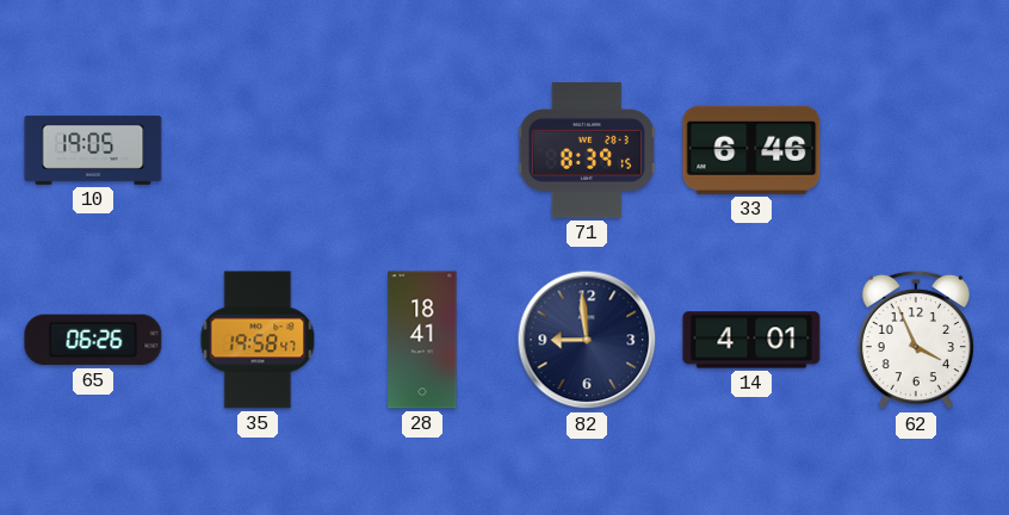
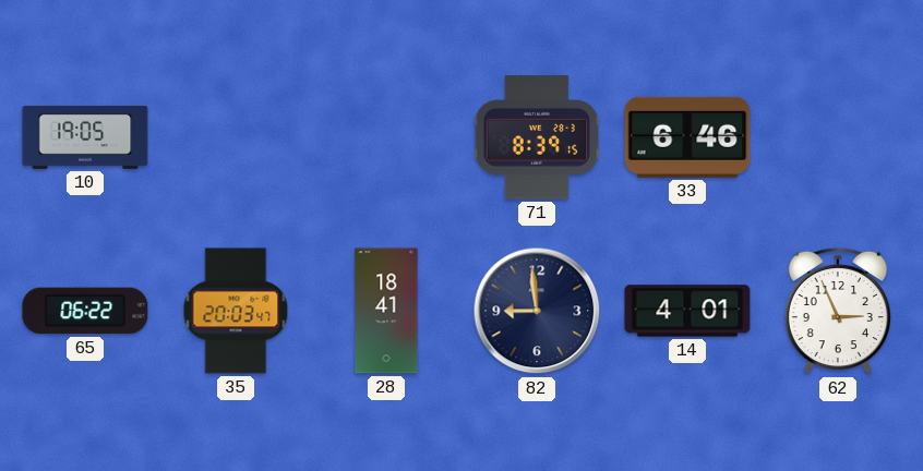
65: 06:26 -> 06:22
35: 19:58 -> 20:03
62: 3:56 -> 2:56
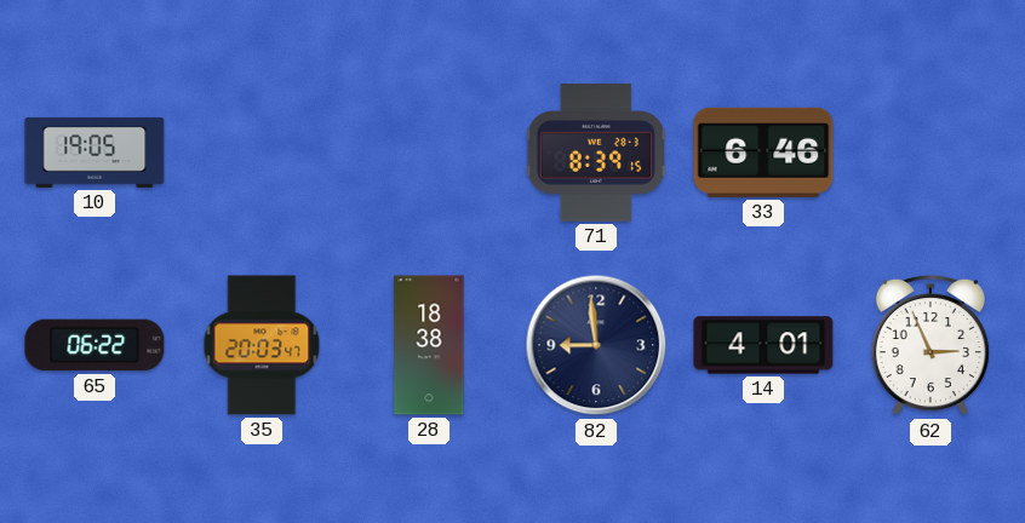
28: 18:41 -> 18:38
